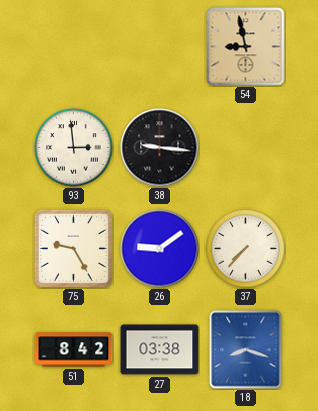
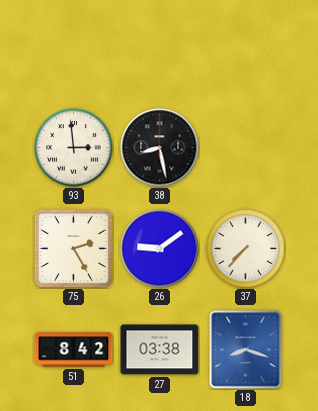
54: 8:58 -> none
38: 9:16 -> 8:28
75: 9:25 -> 2:25
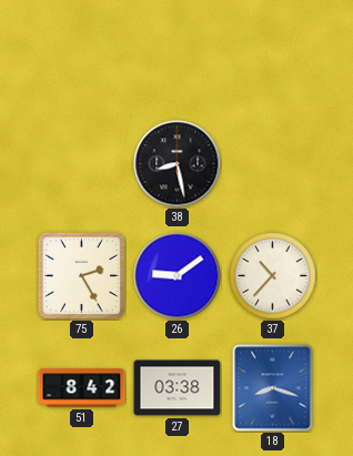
93: 2:59 -> none
37: 7:37 -> 10:37
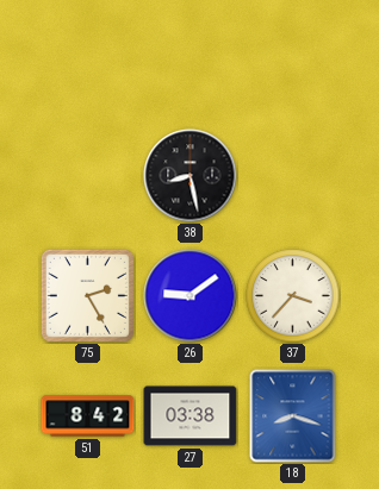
37: 10:37 -> 3:37
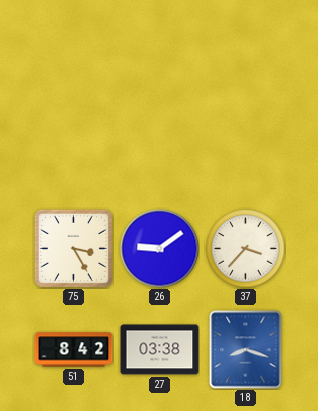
38: 8:28 -> none
75: 2:25 -> 3:25
